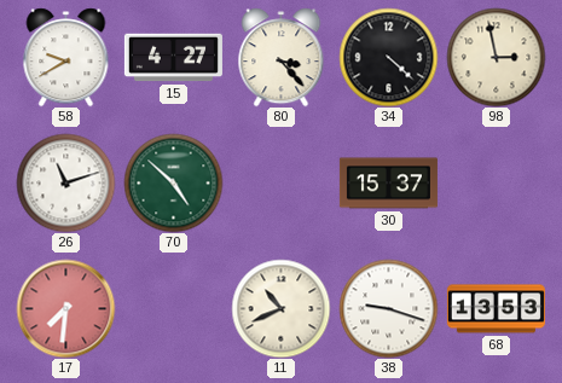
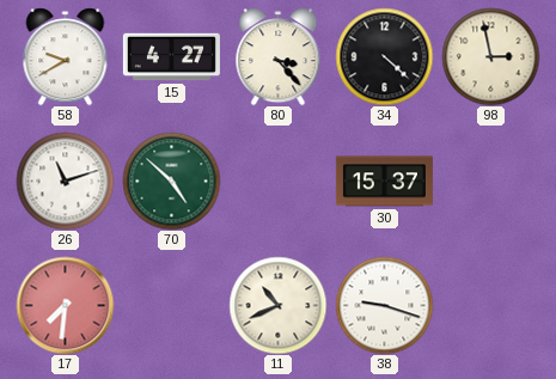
68: 13:53 -> none
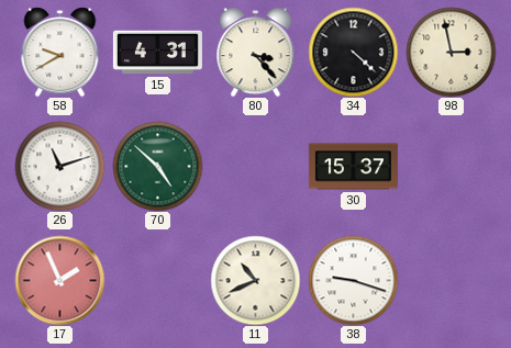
15: 4:27 -> 4:31
17: 7:31 -> 1:56
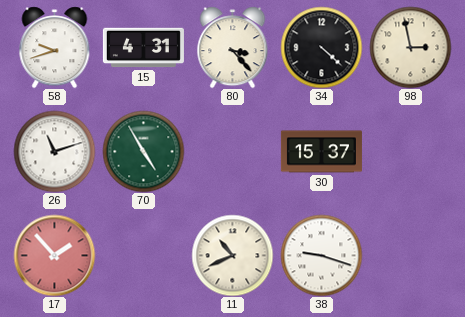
58: 9:40 -> 9:42
70: 4:52 -> 4:55
17: 1:56 -> 1:53
